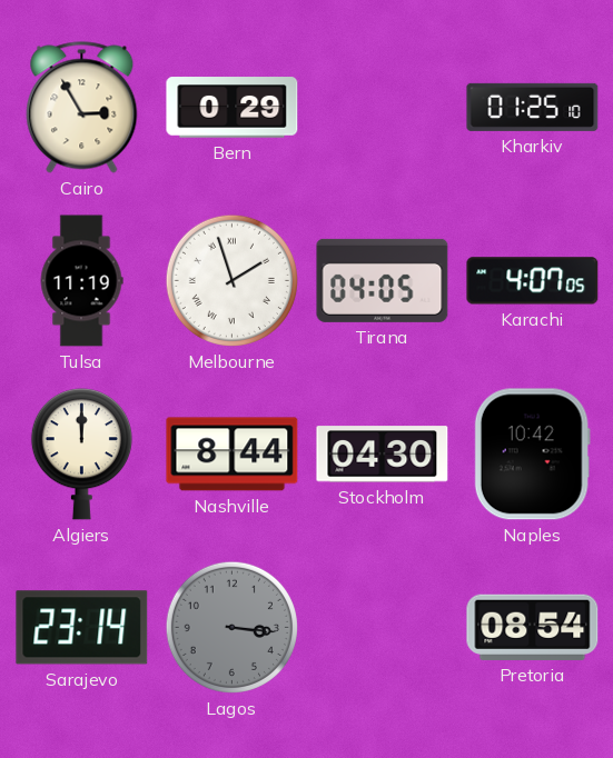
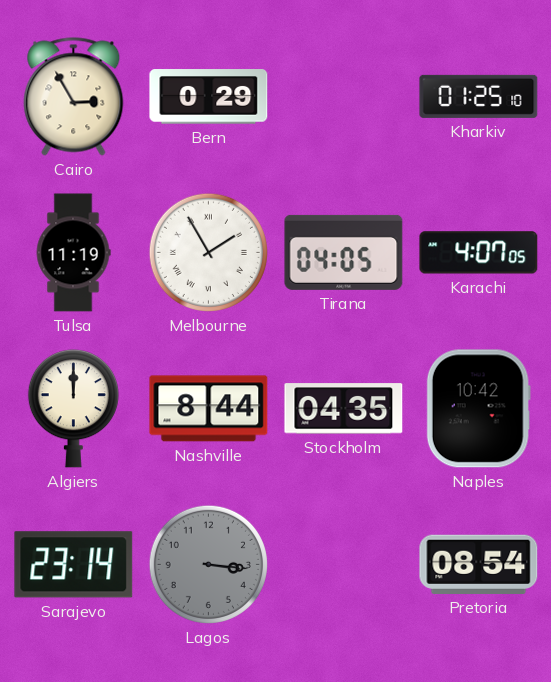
Melbourne: 1:57 -> 1:55
Stockholm: 04:30 -> 04:35
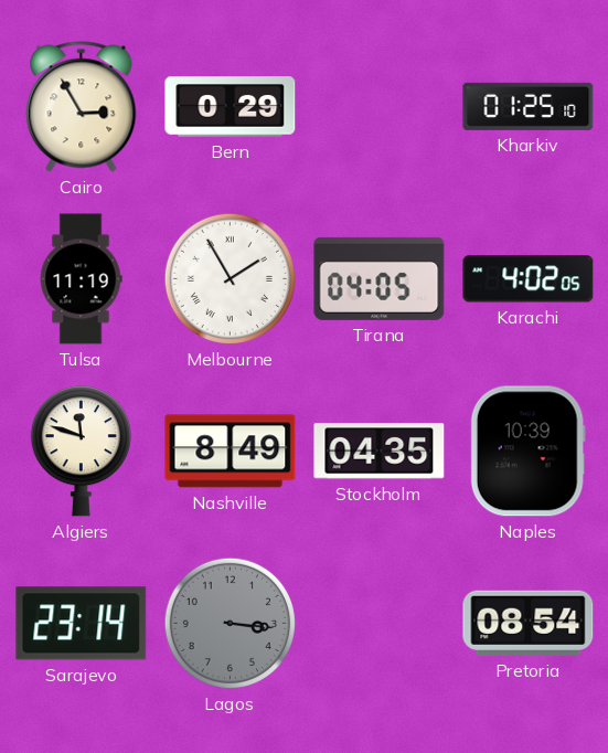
Karachi: 4:07 -> 4:02
Algiers: 12:00 -> 11:48
Nashville: 8:44 -> 8:49
Naples: 10:42 -> 10:39
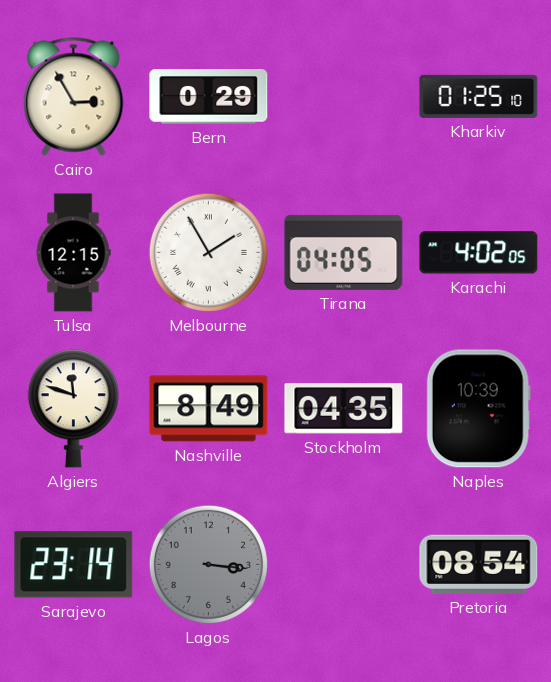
Tulsa: 11:19 -> 12:15
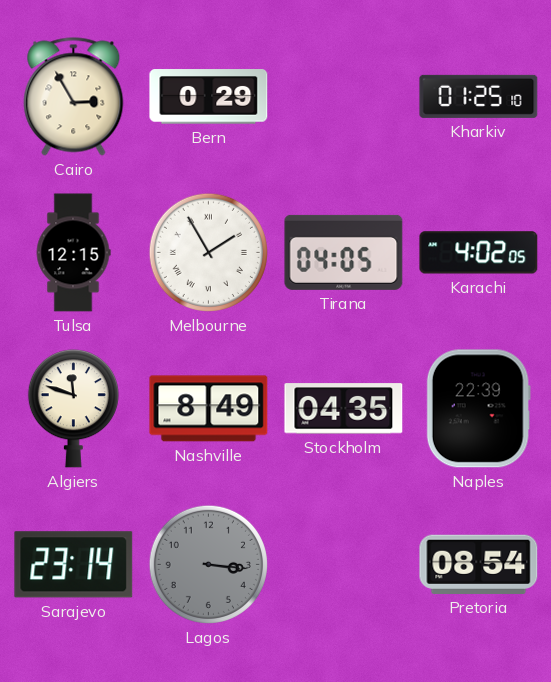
Naples: 10:39 -> 22:39
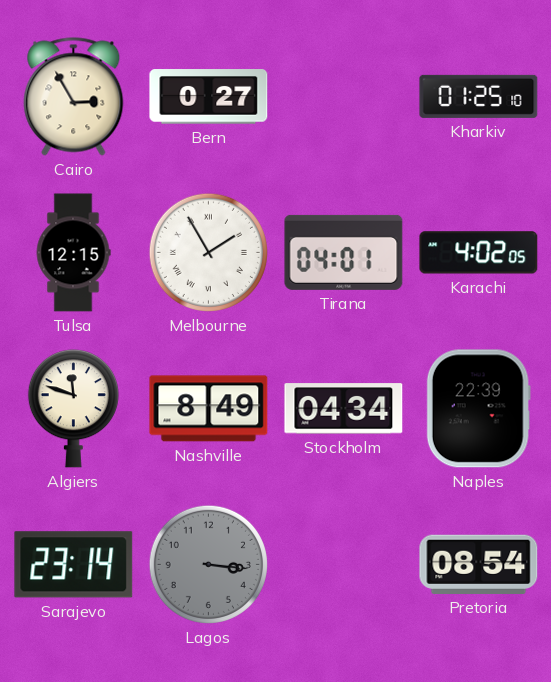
Bern: 0:29 -> 0:27
Tirana: 04:05 -> 04:01
Stockholm: 04:35 -> 04:34
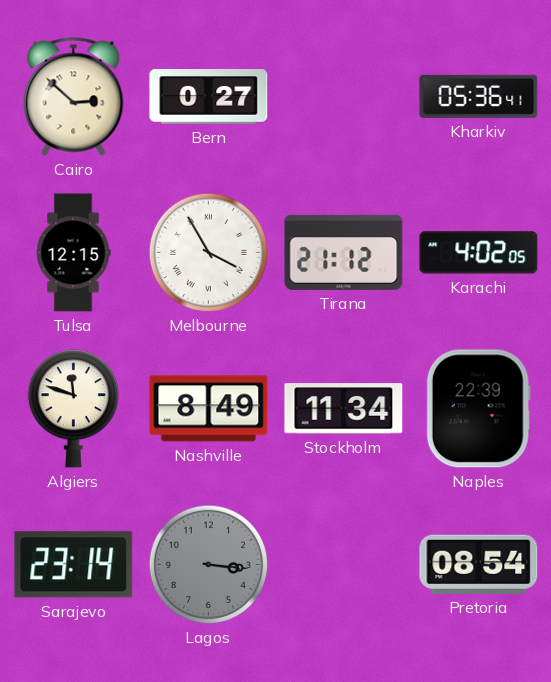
Cairo: 2:55 -> 2:52
Kharkiv: 01:25 -> 05:36
Melbourne: 1:55 -> 3:55
Tirana: 04:01 -> 21:12
Stockholm: 04:34 -> 11:34
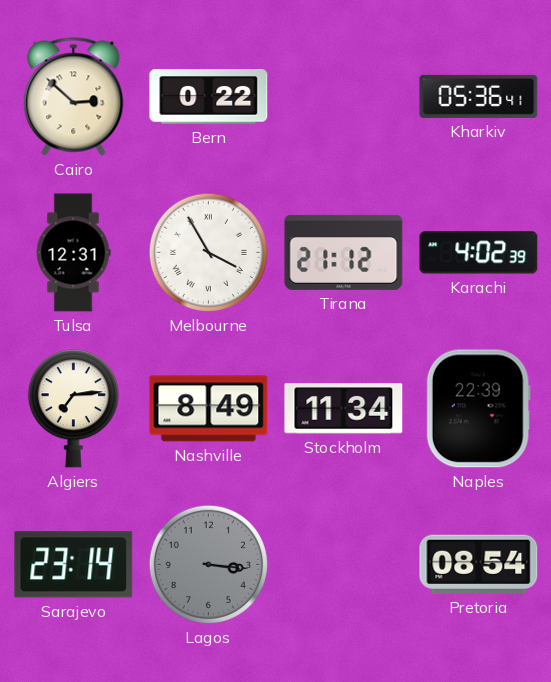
Bern: 0:27 -> 0:22
Tulsa: 12:15 -> 12:31
Karachi: 4:02:05 -> 4:02:39
Algiers: 11:48 -> 7:14
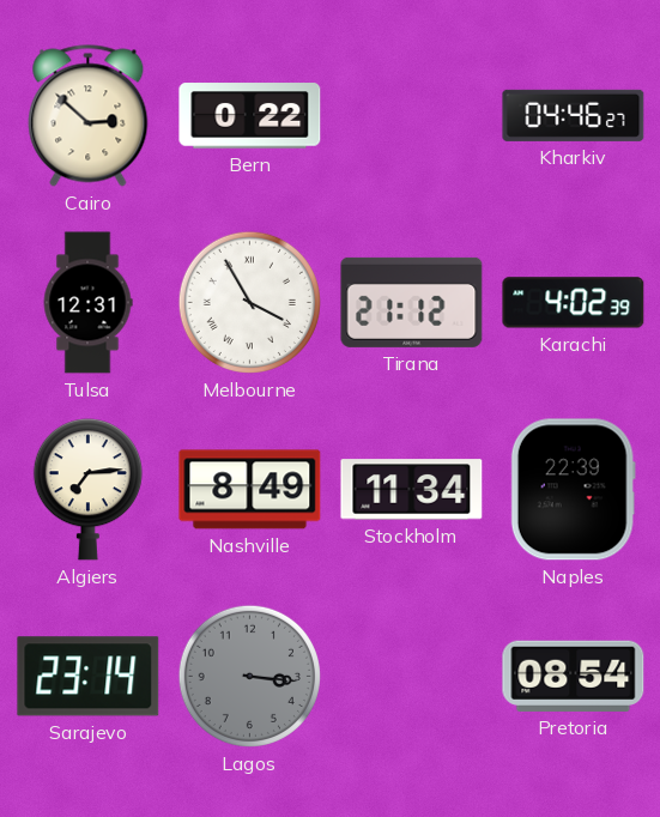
Kharkiv: 05:36 -> 04:46
